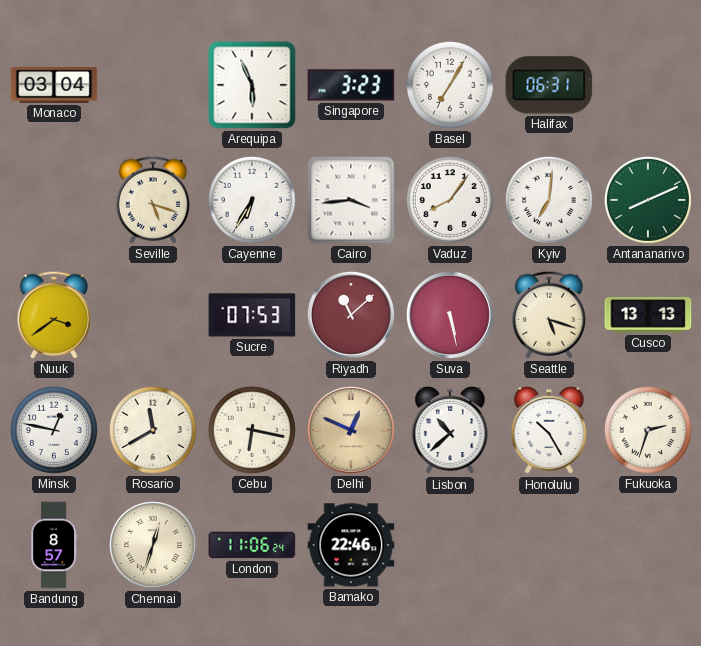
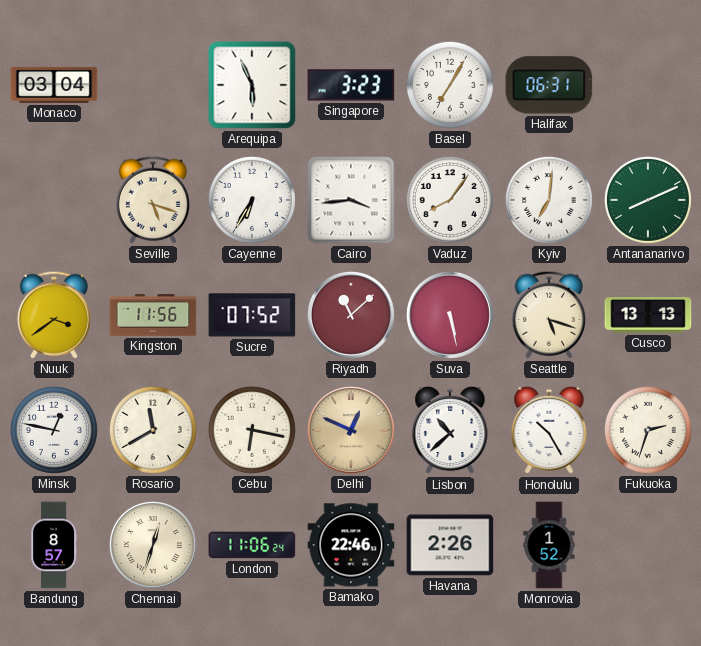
Kingston: none -> 11:56
Sucre: 07:53 -> 07:52
Havana: none -> 2:26
Monrovia: none -> 1:52
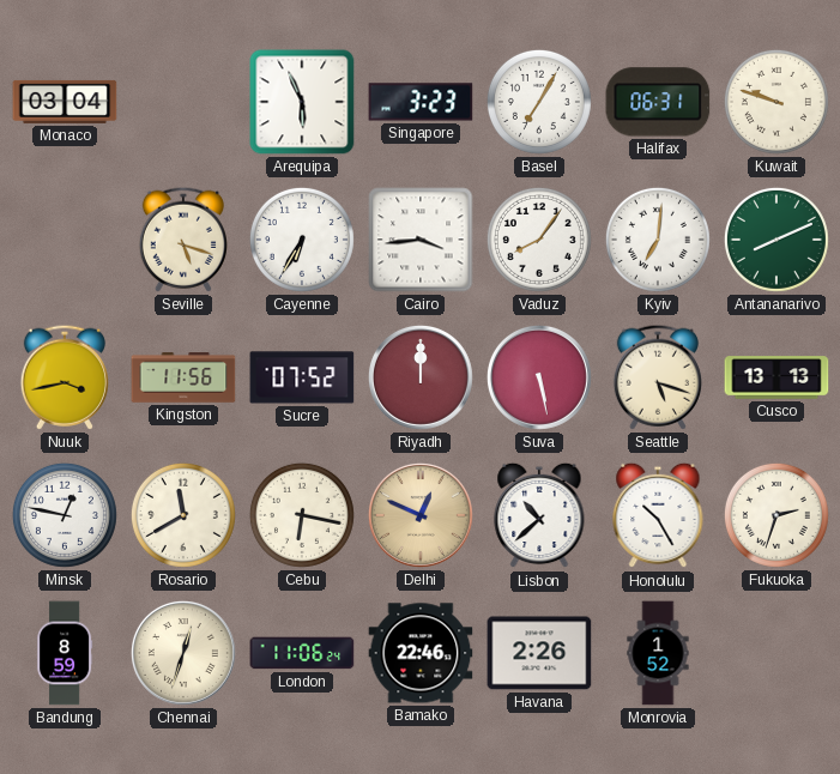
Kuwait: none -> 9:48
Nuuk: 3:39 -> 3:43
Riyadh: 11:08 -> 12:00
Bandung: 8:57 -> 8:59
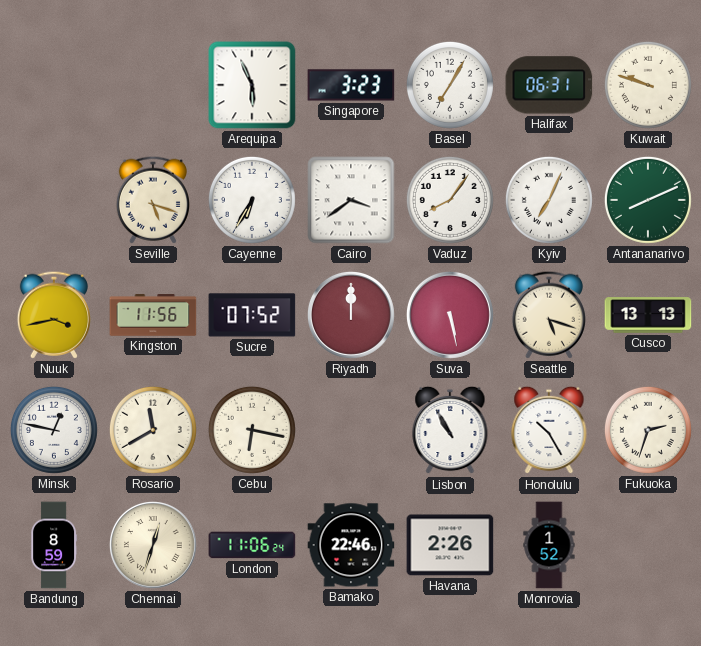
Monaco: 03:04 -> none
Cairo: 3:44 -> 3:39
Kyiv: 7:01 -> 7:04
Delhi: 12:49 -> none
Lisbon: 10:38 -> 10:55
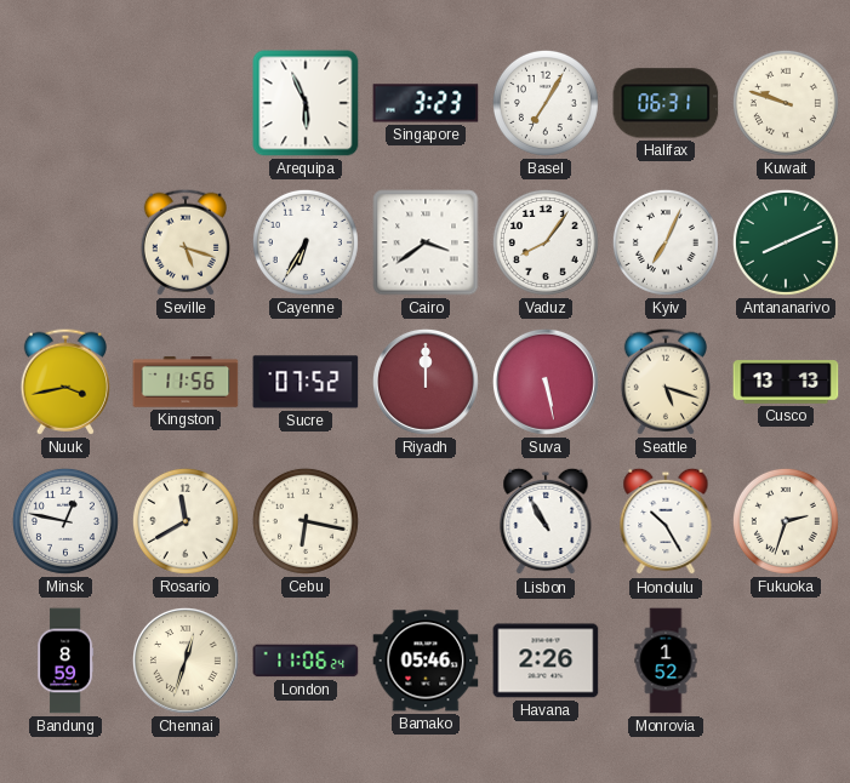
Bamako: 22:46 -> 05:46
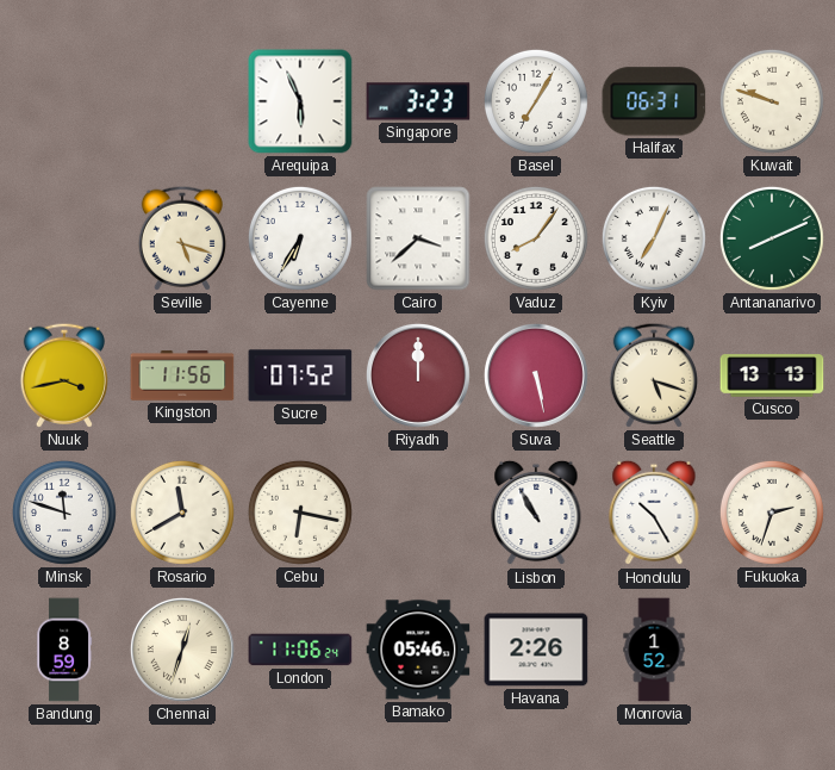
Cairo: 3:39 -> 3:38
Minsk: 12:47 -> 11:48
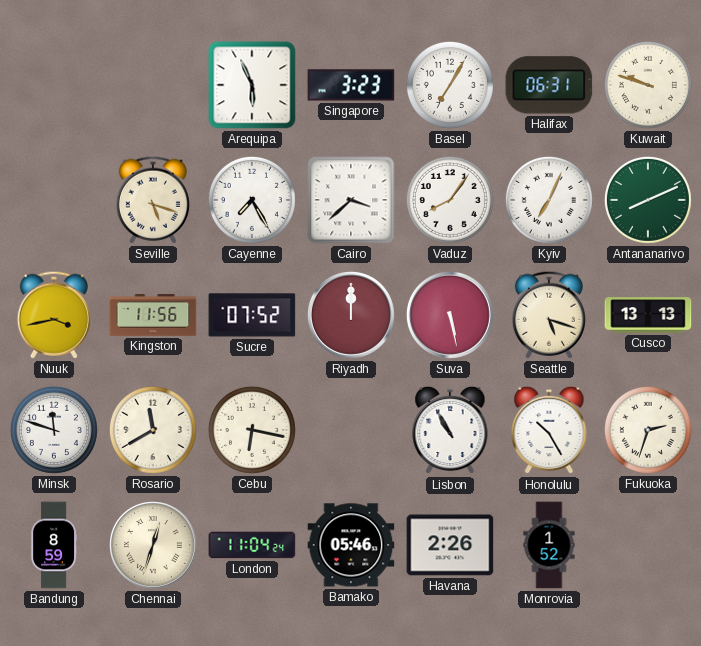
Cayenne: 6:35 -> 7:25
London: 11:06 -> 11:04
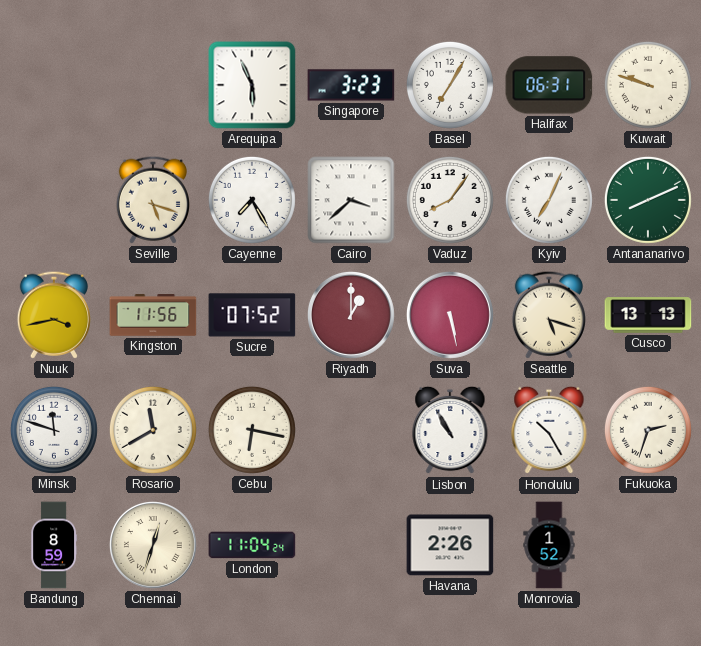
Riyadh: 12:00 -> 1:00
Bamako: 05:46 -> none
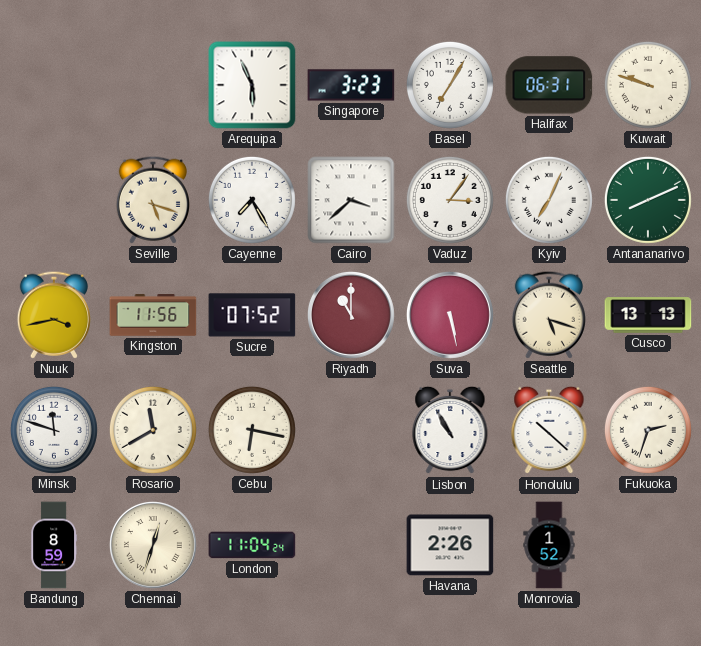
Vaduz: 8:06 -> 3:06
Riyadh: 1:00 -> 11:00
Honolulu: 10:25 -> 10:22
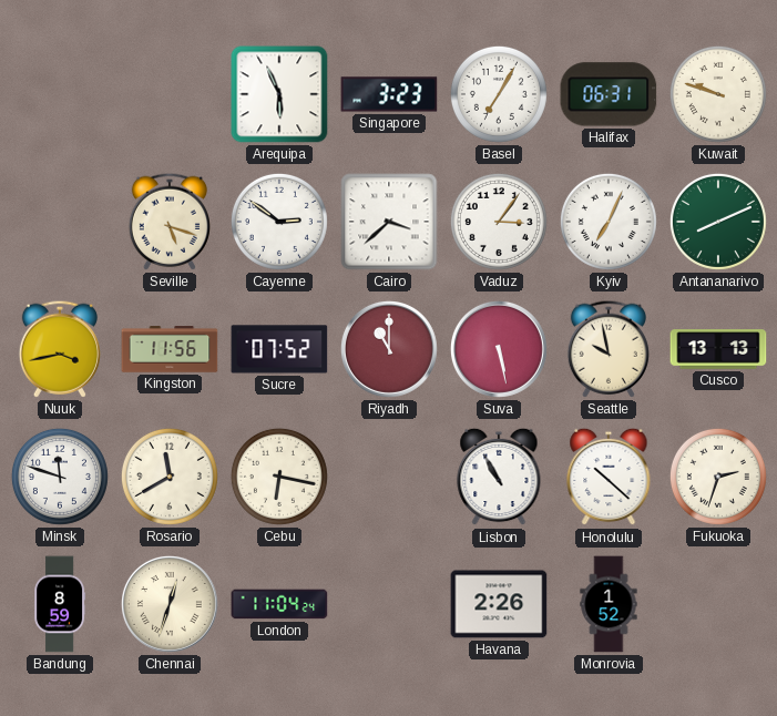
Cayenne: 7:25 -> 2:51
Seattle: 5:18 -> 9:58
